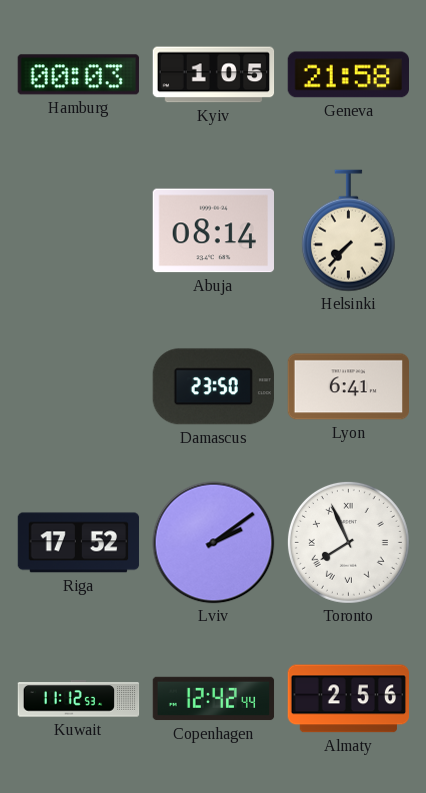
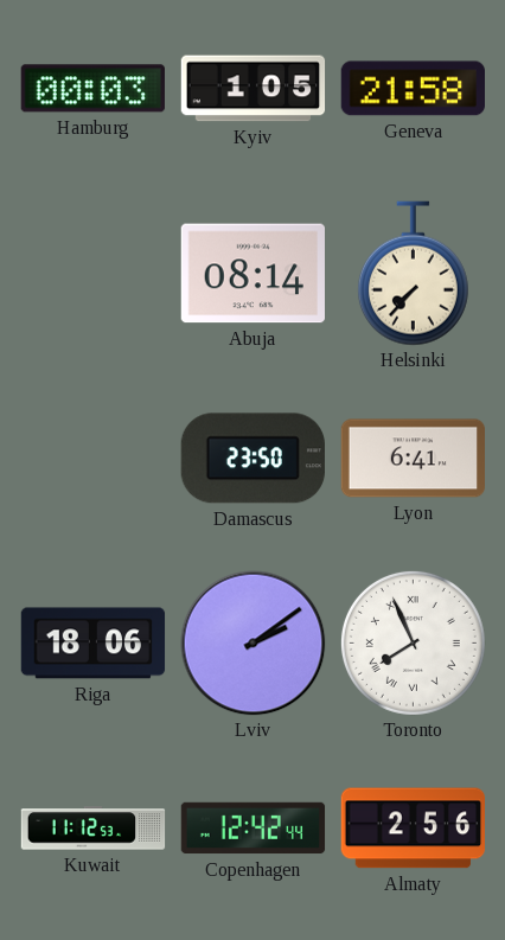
Riga: 17:52 -> 18:06
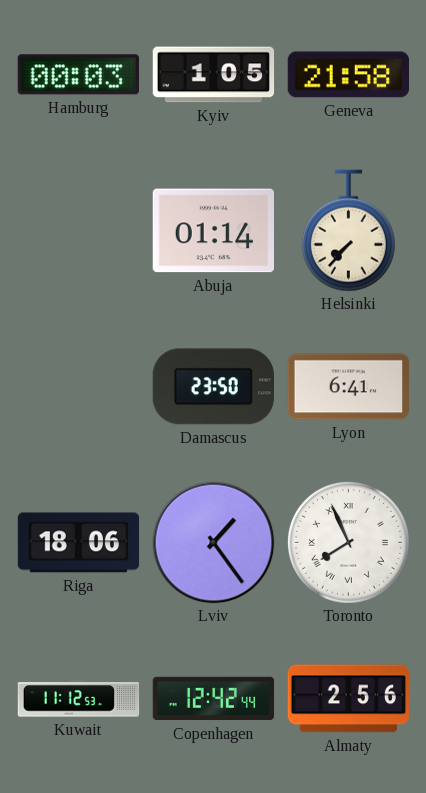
Abuja: 08:14 -> 01:14
Lviv: 2:09 -> 1:24
